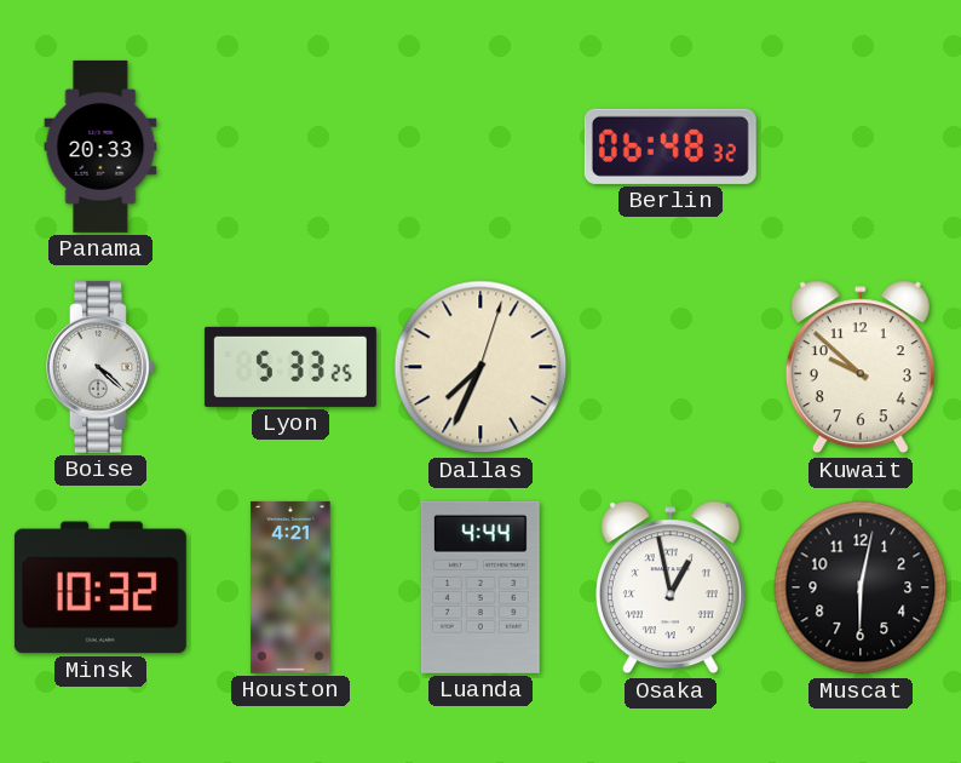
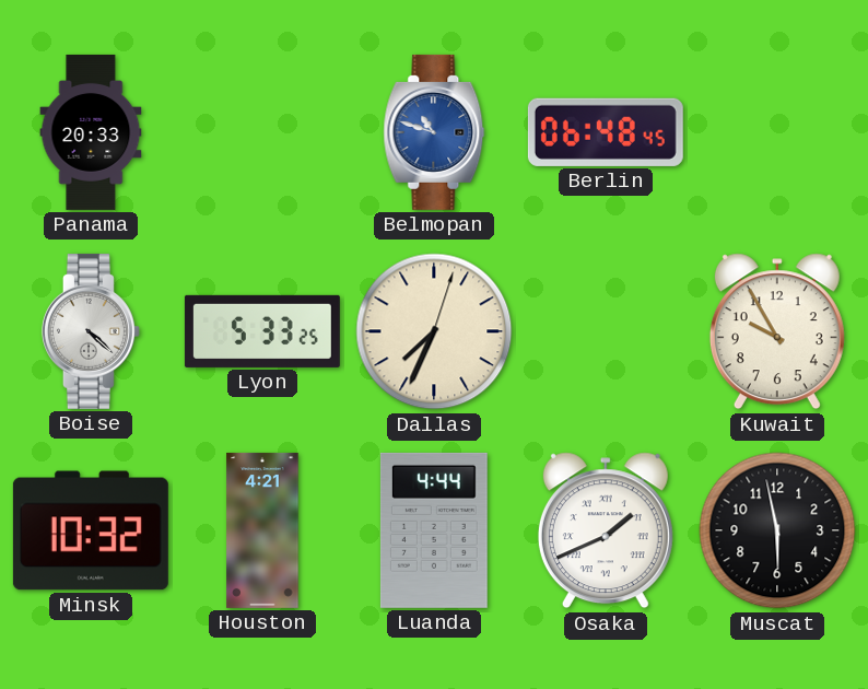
Belmopan: none -> 10:48
Berlin: 06:48:32 -> 06:48:45
Kuwait: 9:52 -> 9:55
Osaka: 12:58 -> 1:41
Muscat: 6:02 -> 5:58
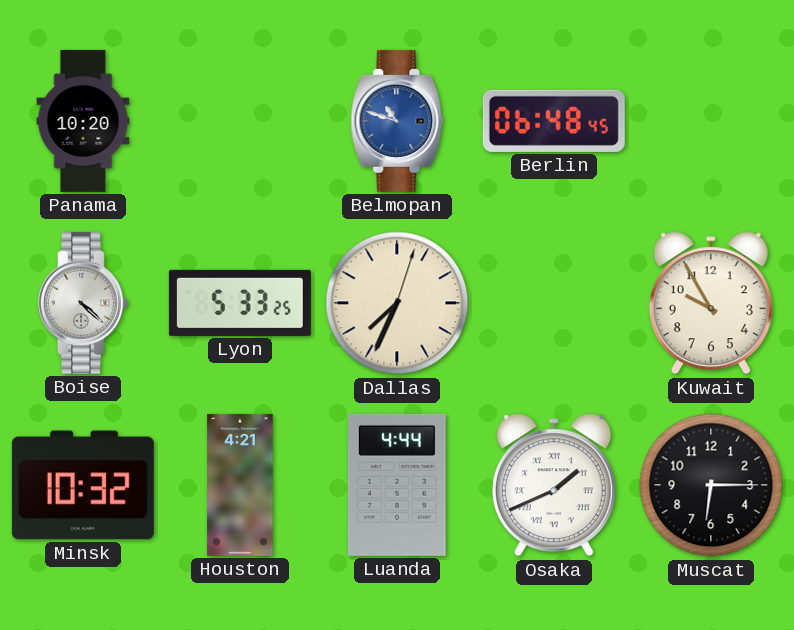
Panama: 20:33 -> 10:20
Muscat: 5:58 -> 6:15
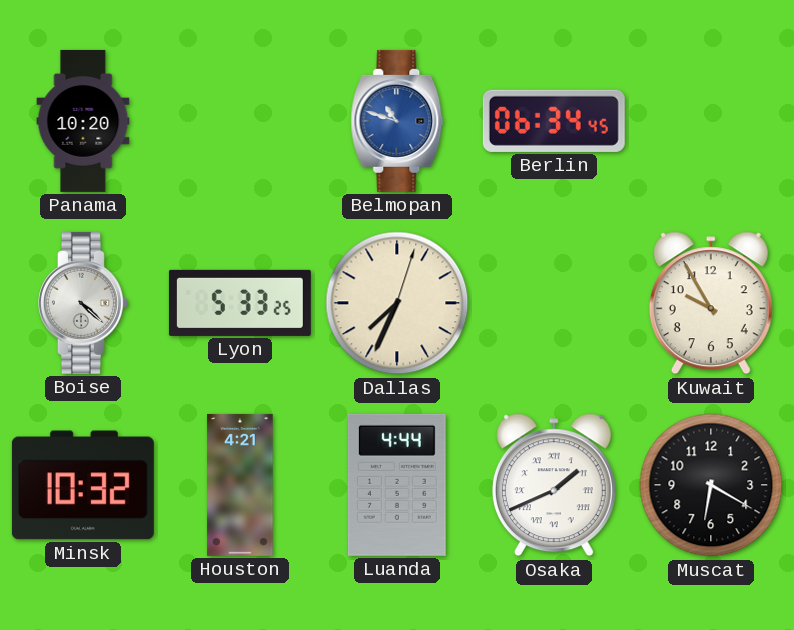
Berlin: 06:48 -> 06:34
Muscat: 6:15 -> 6:20
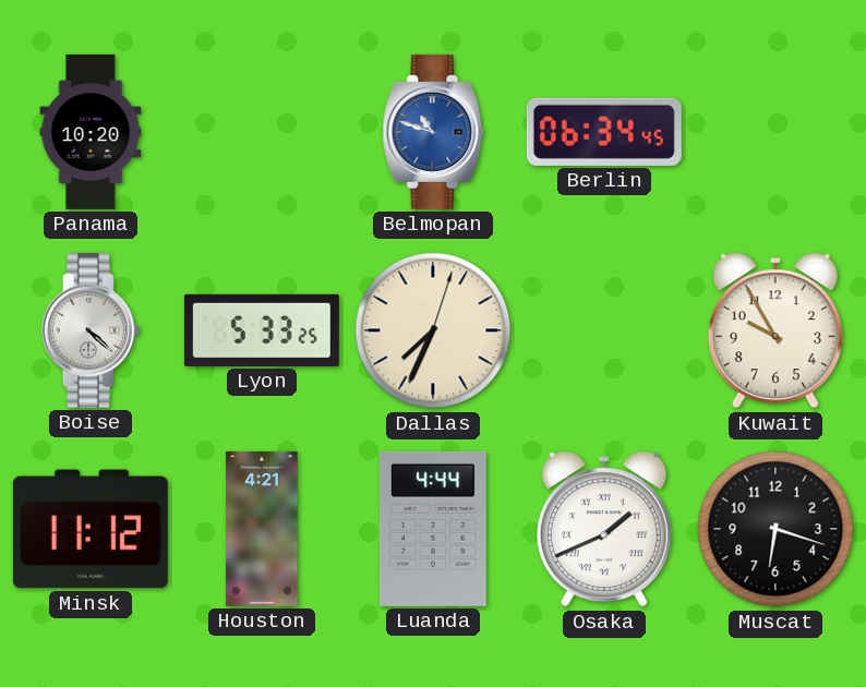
Minsk: 10:32 -> 11:12
Muscat: 6:20 -> 6:18
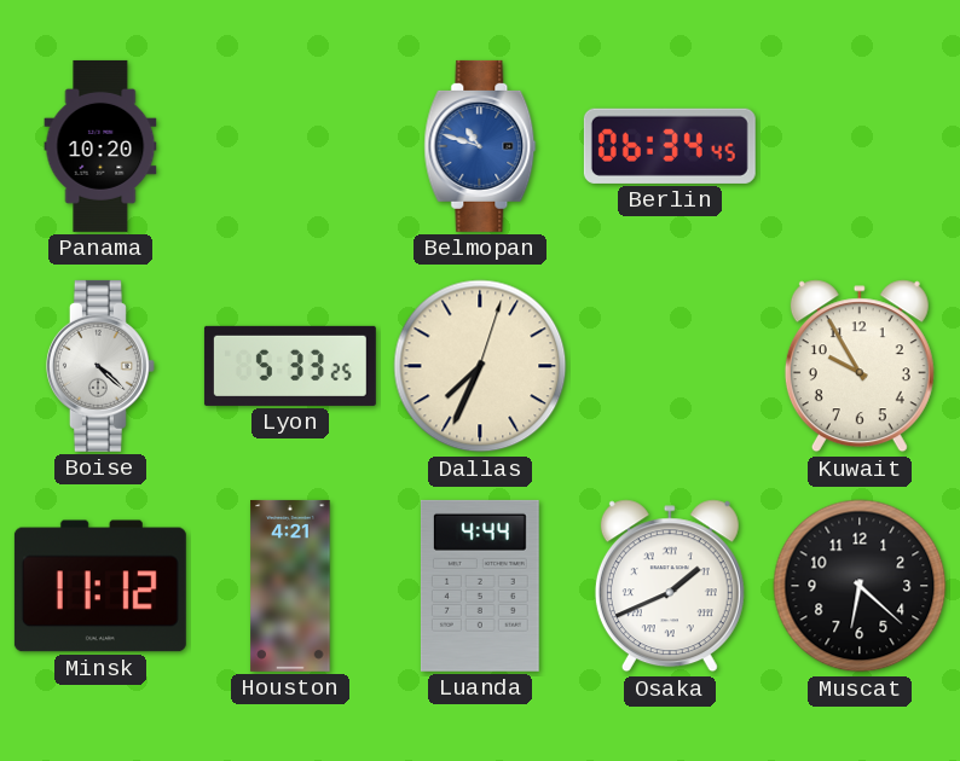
Muscat: 6:18 -> 6:22
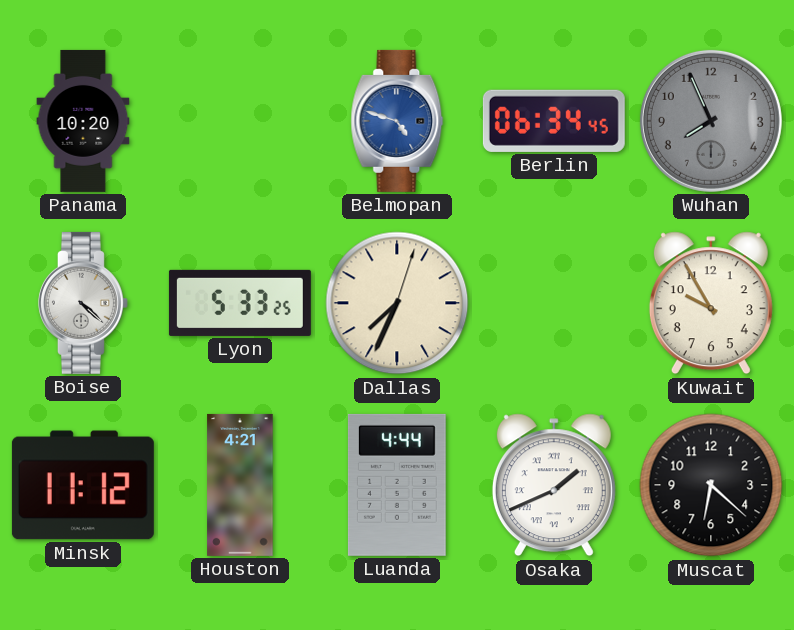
Belmopan: 10:48 -> 4:48
Wuhan: none -> 7:56
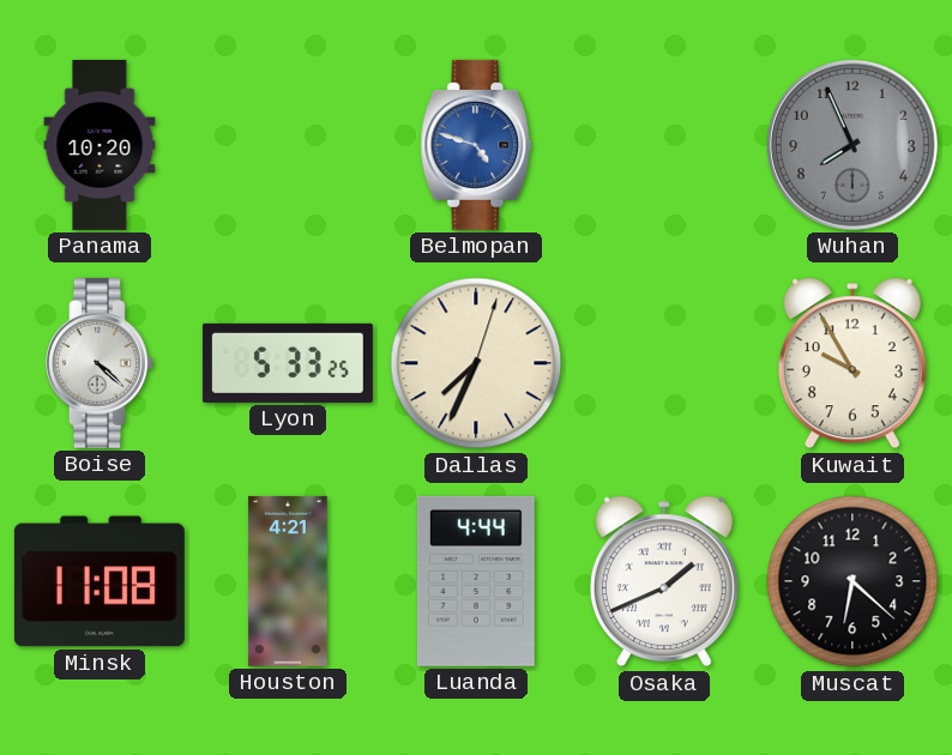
Berlin: 06:34 -> none
Minsk: 11:12 -> 11:08
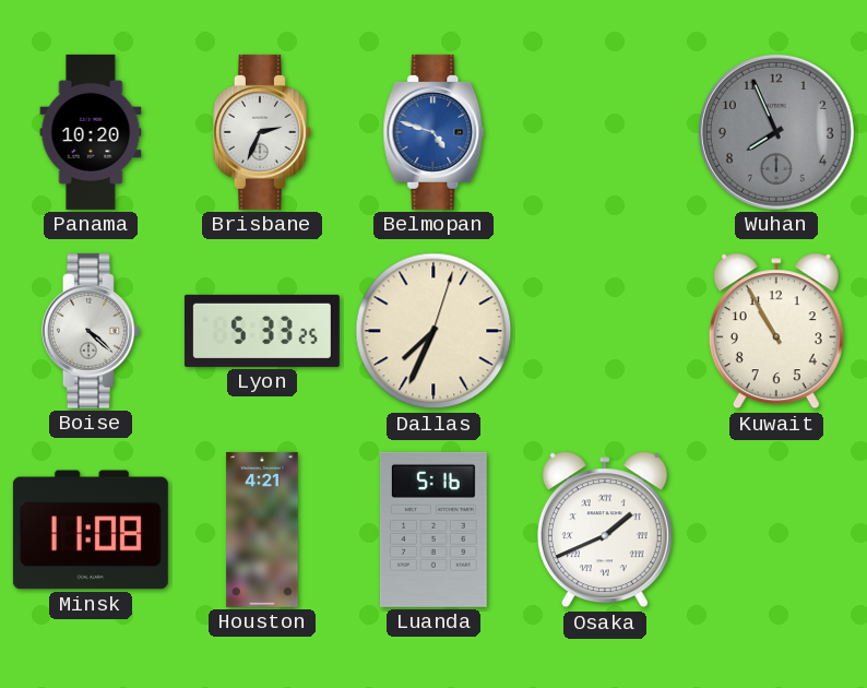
Brisbane: none -> 2:34
Kuwait: 9:55 -> 10:55
Luanda: 4:44 -> 5:16
Muscat: 6:22 -> none
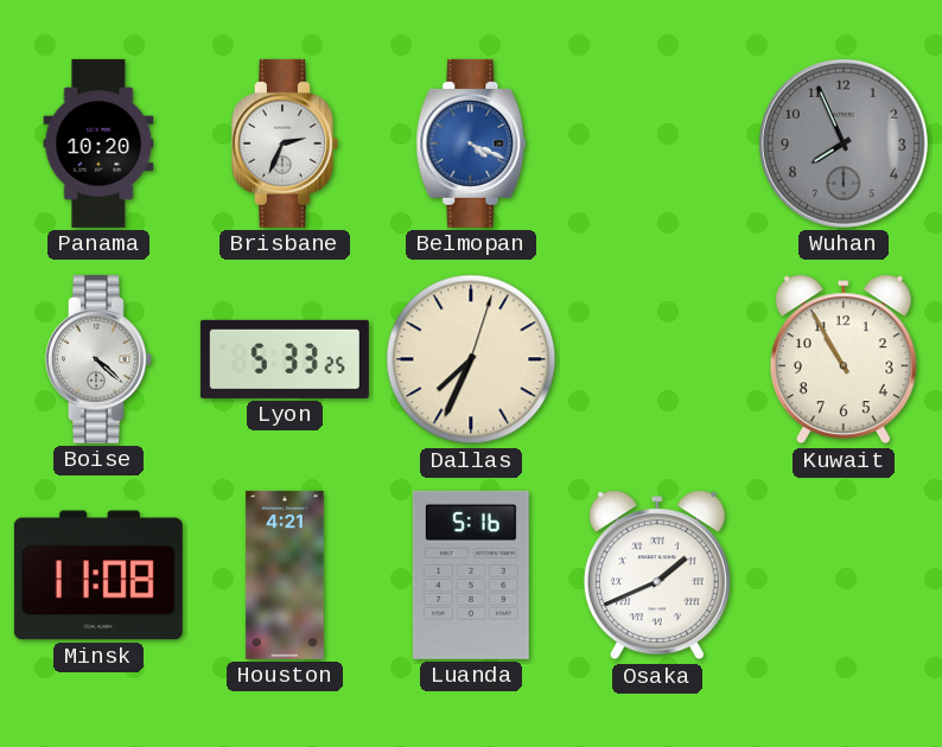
Belmopan: 4:48 -> 4:19
